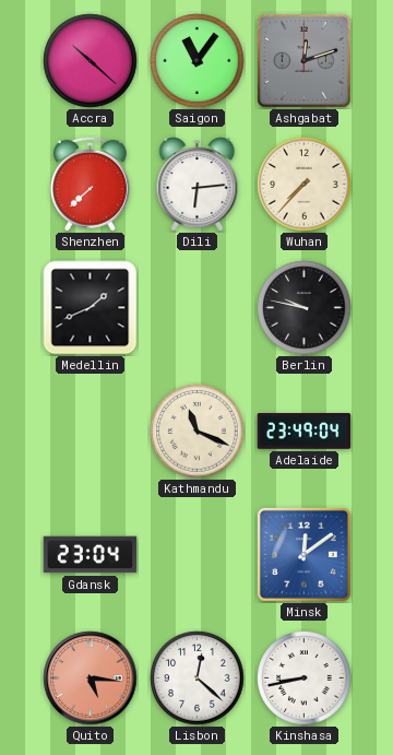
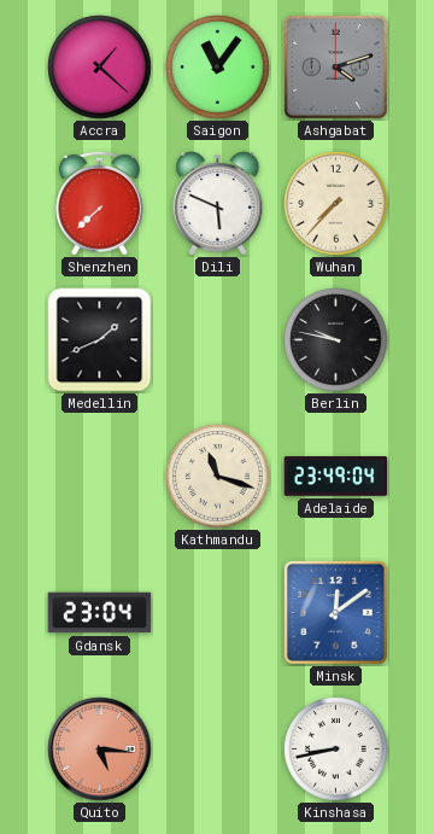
Accra: 10:22 -> 1:22
Ashgabat: 12:12 -> 4:12
Dili: 6:14 -> 5:49
Kathmandu: 11:19 -> 11:18
Lisbon: 12:22 -> none
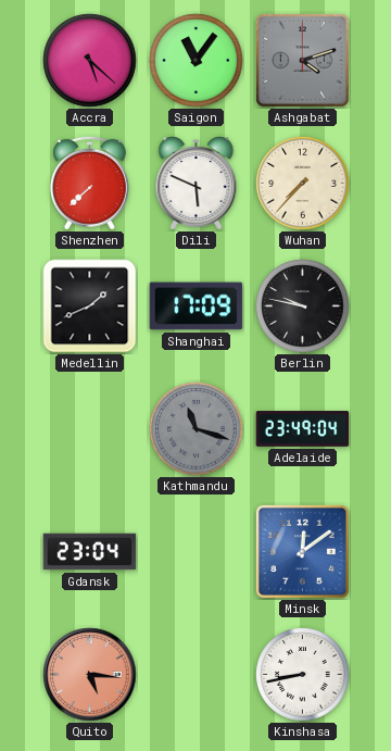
Accra: 1:22 -> 5:22
Shanghai: none -> 17:09
Kathmandu dial: cream -> grey
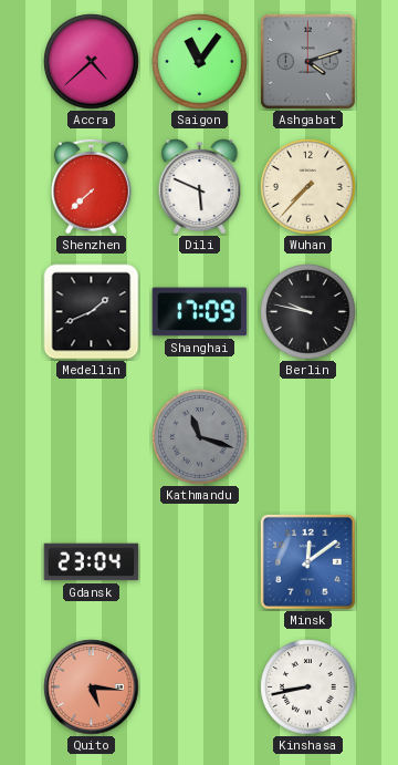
Accra: 5:22 -> 4:38
Adelaide: 23:49 -> none
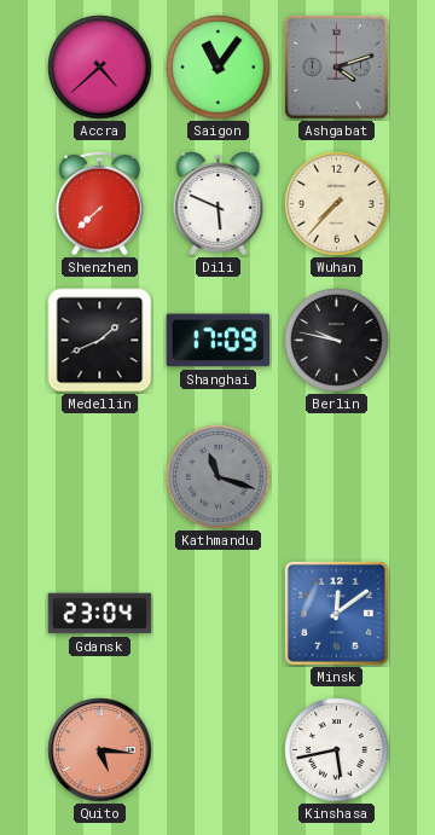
Kinshasa: 8:43 -> 5:43
